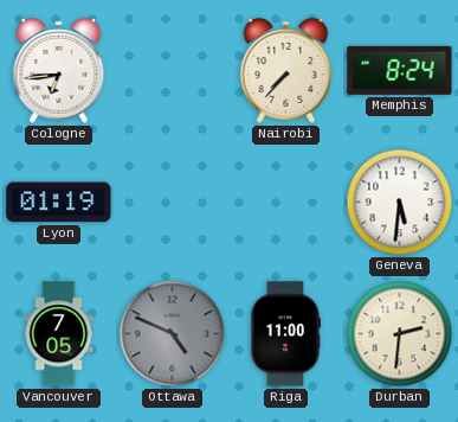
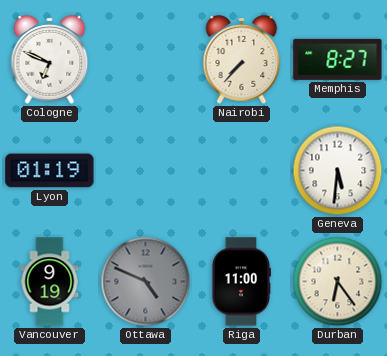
Cologne: 6:44 -> 6:49
Memphis: 8:24 -> 8:27
Vancouver: 7:05 -> 9:19
Durban: 2:31 -> 6:24
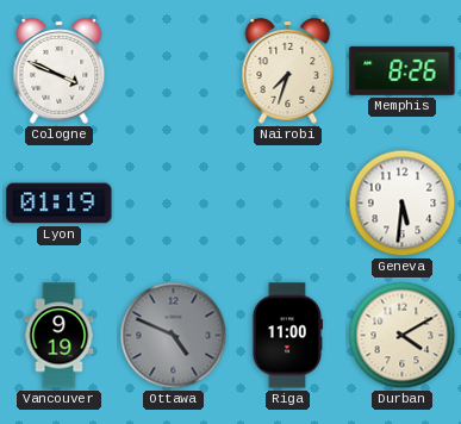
Cologne: 6:49 -> 3:49
Nairobi: 7:37 -> 7:33
Memphis: 8:27 -> 8:26
Durban: 6:24 -> 4:10
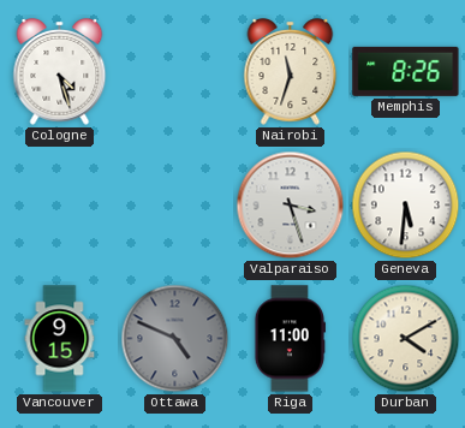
Cologne: 3:49 -> 4:27
Nairobi: 7:33 -> 11:33
Lyon: 01:19 -> none
Valparaiso: none -> 3:27
Vancouver: 9:19 -> 9:15
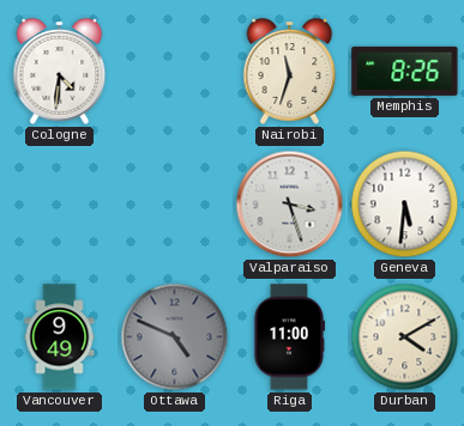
Cologne: 4:27 -> 4:31
Vancouver: 9:15 -> 9:49
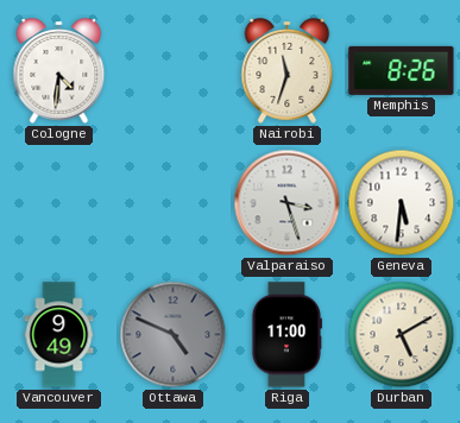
Durban: 4:10 -> 5:10
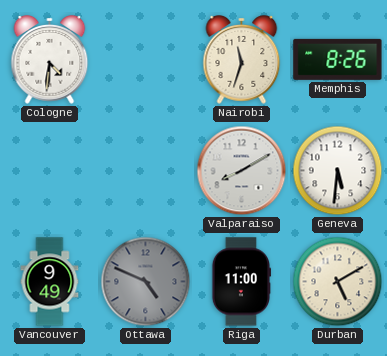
Valparaiso: 3:27 -> 8:10
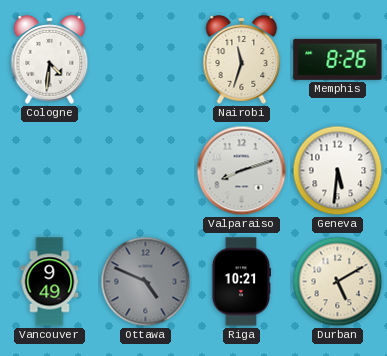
Valparaiso: 8:10 -> 8:12
Riga: 11:00 -> 10:21
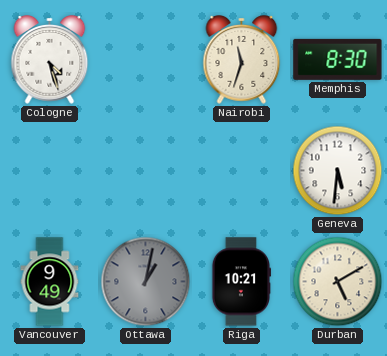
Cologne: 4:31 -> 4:27
Memphis: 8:26 -> 8:30
Valparaiso: 8:12 -> none
Ottawa: 4:49 -> 1:02
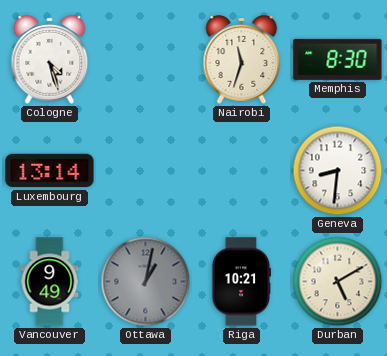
Luxembourg: none -> 13:14
Geneva: 5:31 -> 8:31
